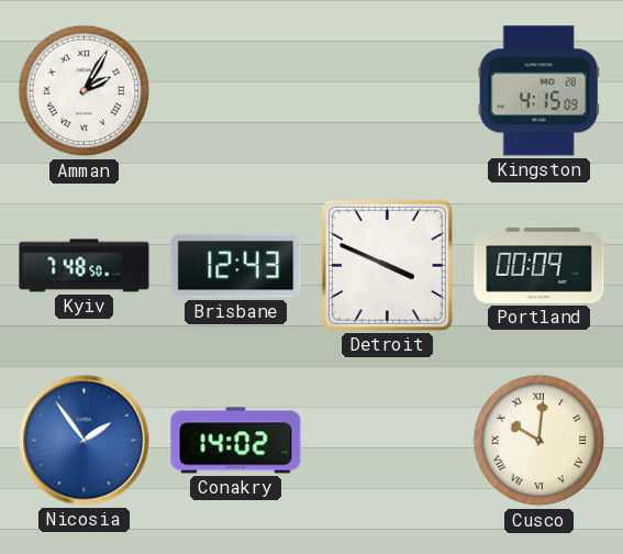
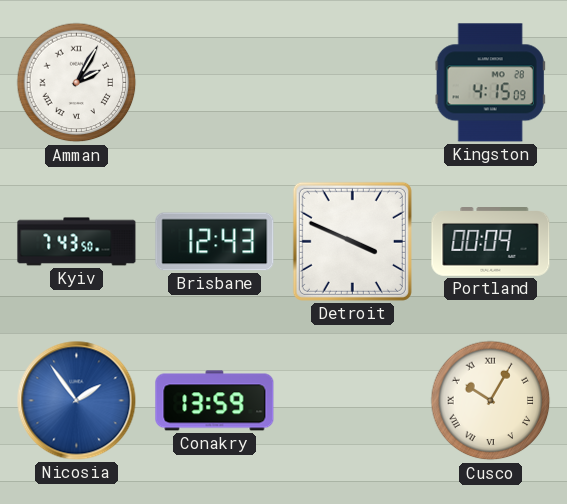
Kyiv: 7:48 -> 7:43
Conakry: 14:02 -> 13:59
Cusco: 10:01 -> 10:05
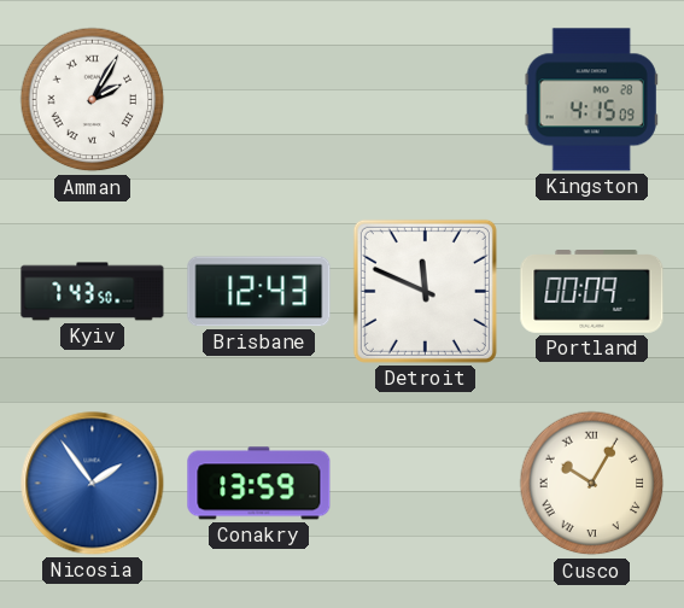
Detroit: 3:49 -> 11:49
